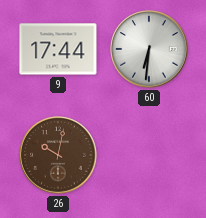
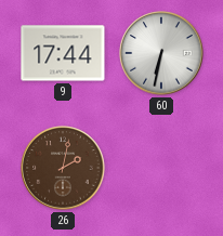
60: 6:31 -> 6:32
26: 10:02 -> 2:02
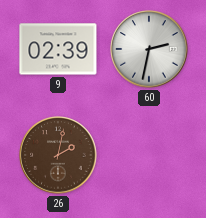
9: 17:44 -> 02:39
60: 6:32 -> 2:32
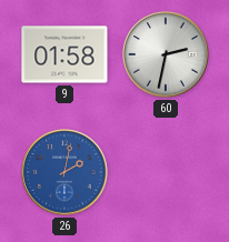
9: 02:39 -> 01:58
26 dial: brown -> blue
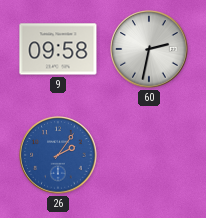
9: 01:58 -> 09:58
26: 2:02 -> 2:06
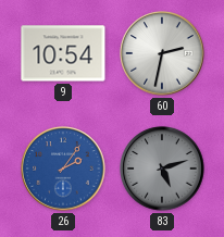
9: 09:58 -> 10:54
83: none -> 5:12
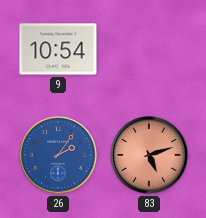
60: 2:32 -> none
83 dial: grey -> salmon
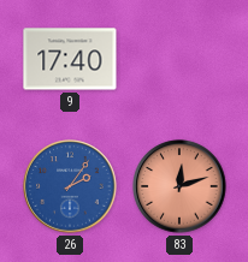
9: 10:54 -> 17:40
83: 5:12 -> 12:12
